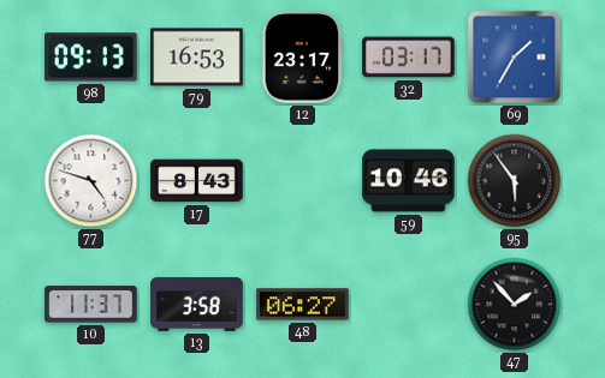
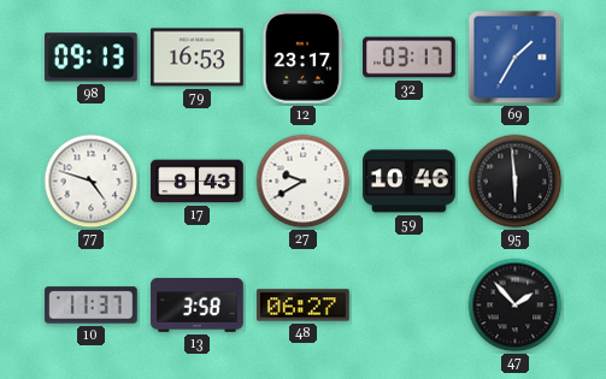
27: none -> 9:40
95: 5:54 -> 5:59
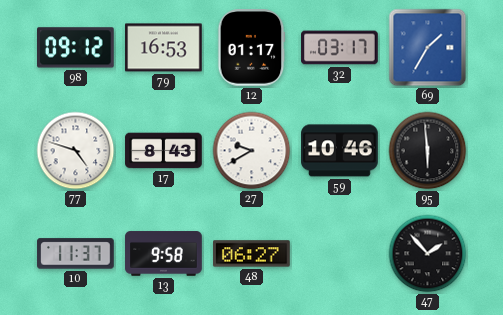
98: 09:13 -> 09:12
12: 23:17 -> 01:17
13: 3:58 -> 9:58
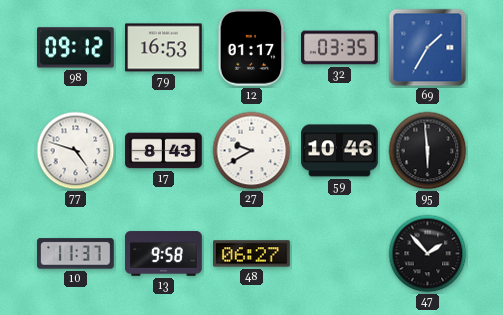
32: 03:17 -> 03:35
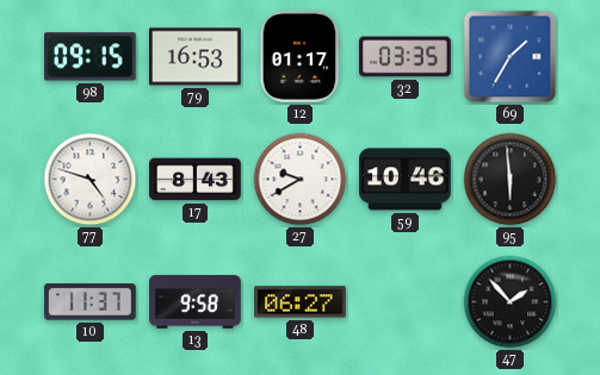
98: 09:12 -> 09:15
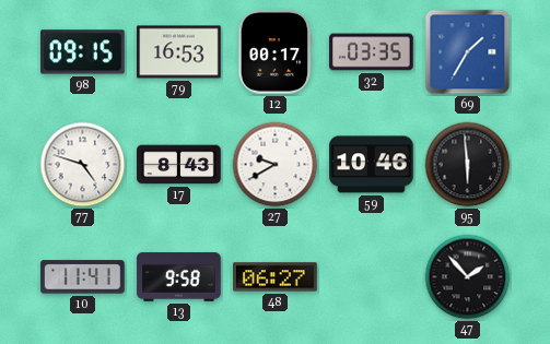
12: 01:17 -> 00:17
10: 11:37 -> 11:41
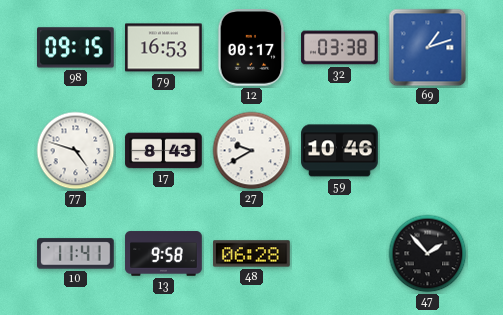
32: 03:35 -> 03:38
69: 1:35 -> 1:12
95: 5:59 -> none
48: 06:27 -> 06:28
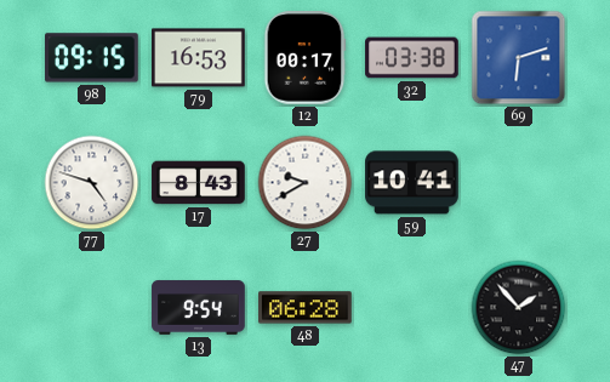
69: 1:12 -> 6:12
59: 10:46 -> 10:41
10: 11:41 -> none
13: 9:58 -> 9:54
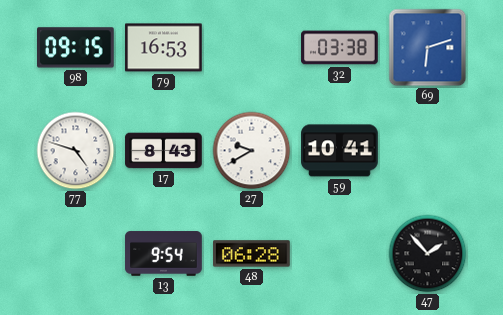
12: 00:17 -> none
